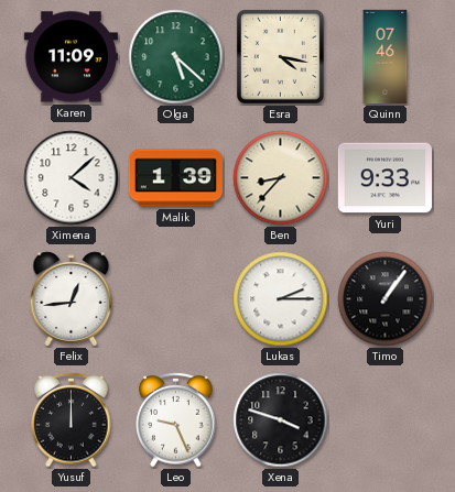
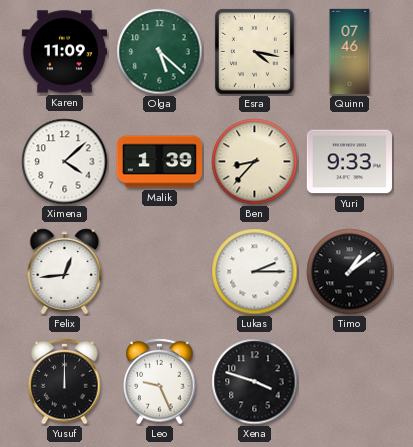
Timo: 1:06 -> 1:09
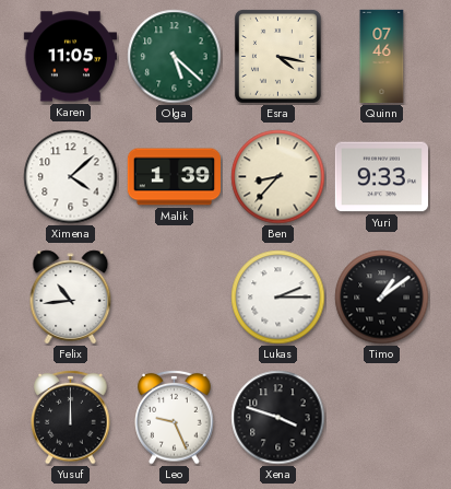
Karen: 11:09 -> 11:05
Felix: 12:44 -> 10:44
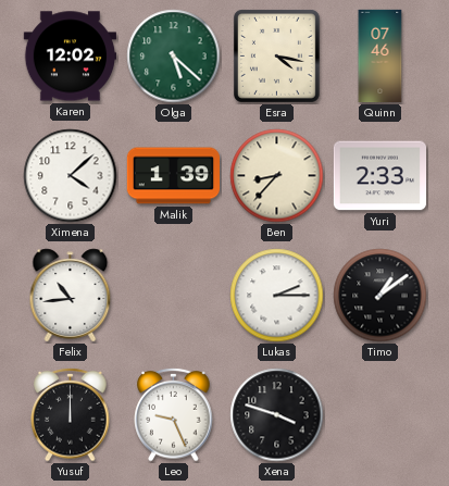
Karen: 11:05 -> 12:02
Yuri: 9:33 -> 2:33
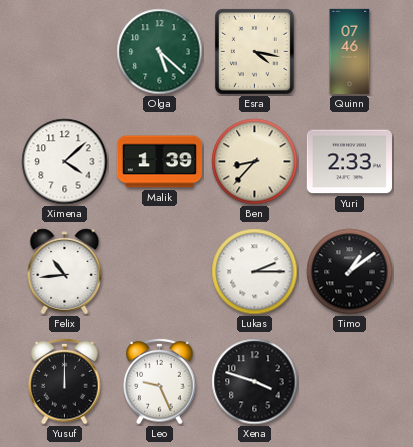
Karen: 12:02 -> none
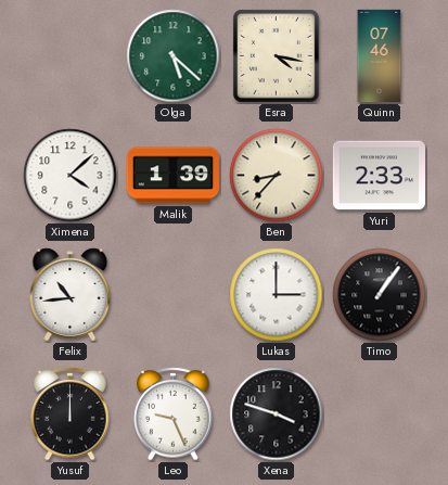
Lukas: 2:15 -> 3:00
Timo: 1:09 -> 1:06
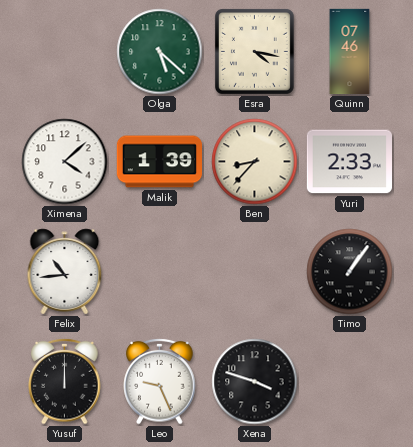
Lukas: 3:00 -> none
